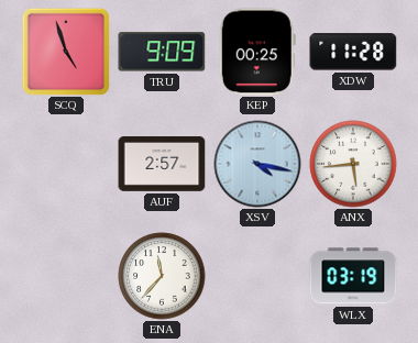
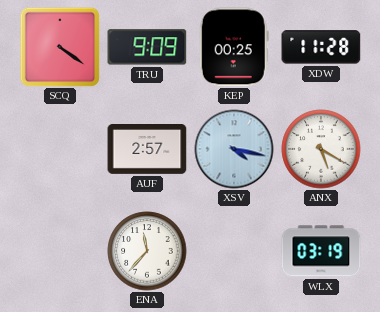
SCQ: 4:57 -> 4:21
ANX: 5:44 -> 5:20
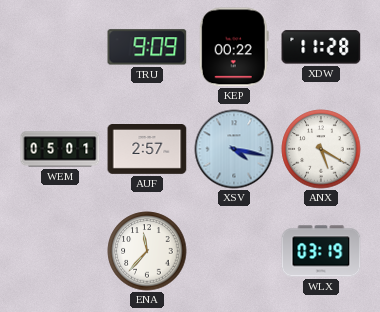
SCQ: 4:21 -> none
KEP: 00:25 -> 00:22
WEM: none -> 05:01
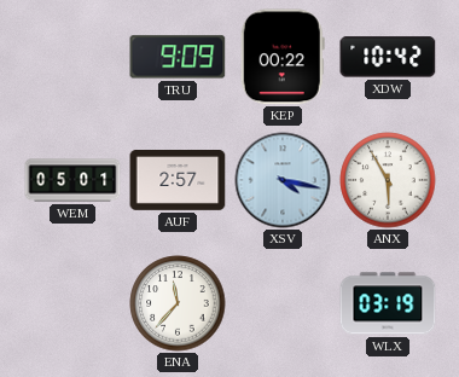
XDW: 11:28 -> 10:42
ANX: 5:20 -> 5:55
